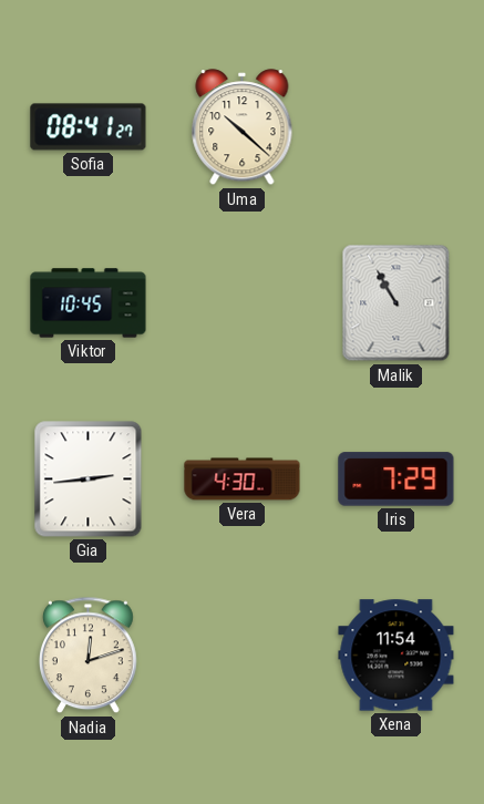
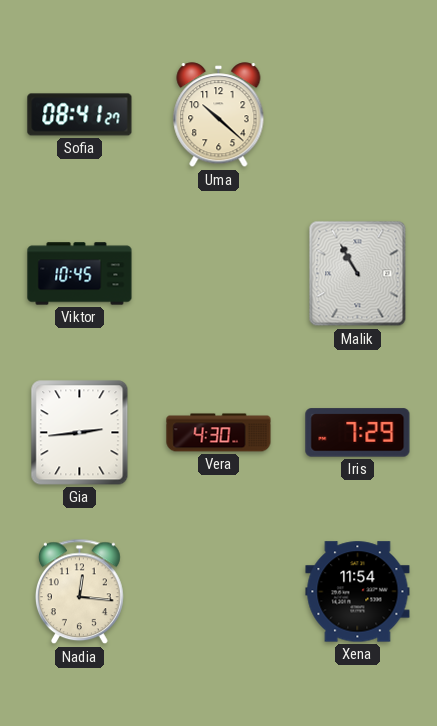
Nadia: 12:12 -> 12:16
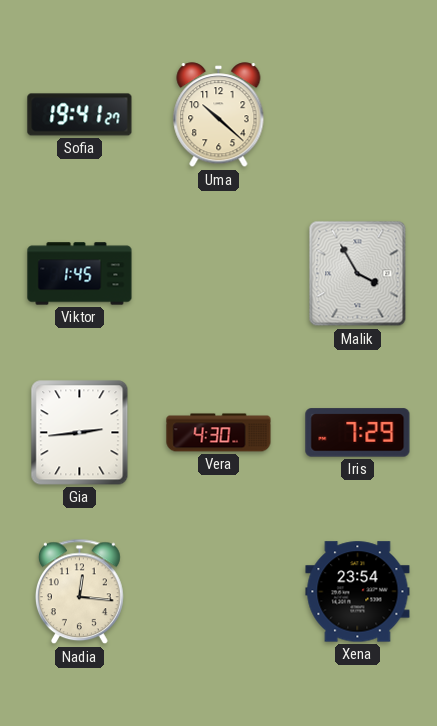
Sofia: 08:41 -> 19:41
Viktor: 10:45 -> 1:45
Malik: 10:55 -> 3:55
Xena: 11:54 -> 23:54
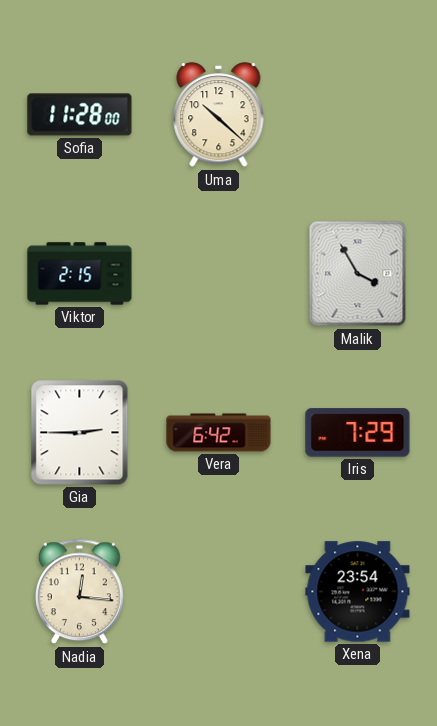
Sofia: 19:41 -> 11:28
Viktor: 1:45 -> 2:15
Gia: 2:44 -> 2:45
Vera: 4:30 -> 6:42
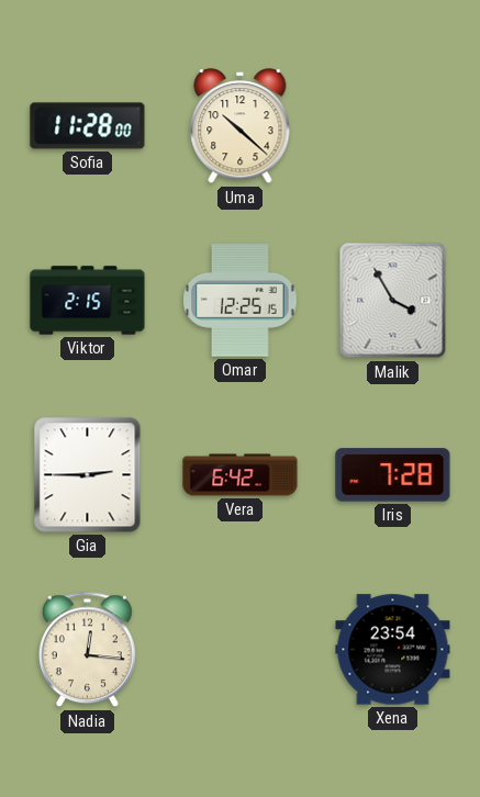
Omar: none -> 12:25
Iris: 7:29 -> 7:28
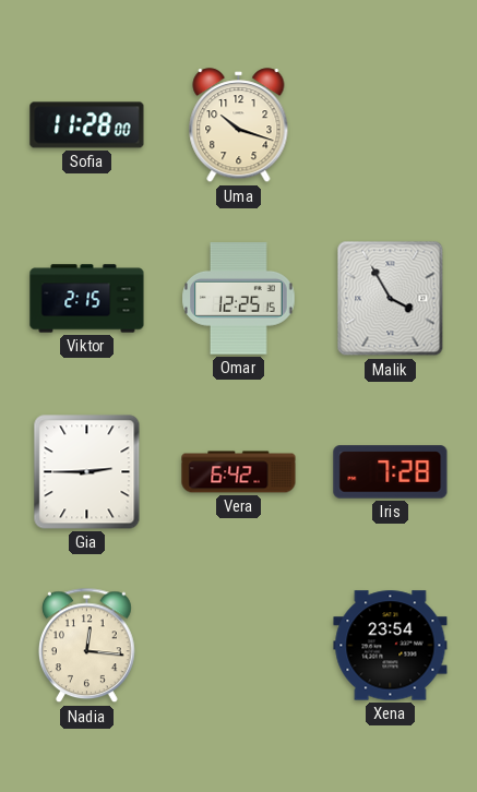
Uma: 10:22 -> 10:18
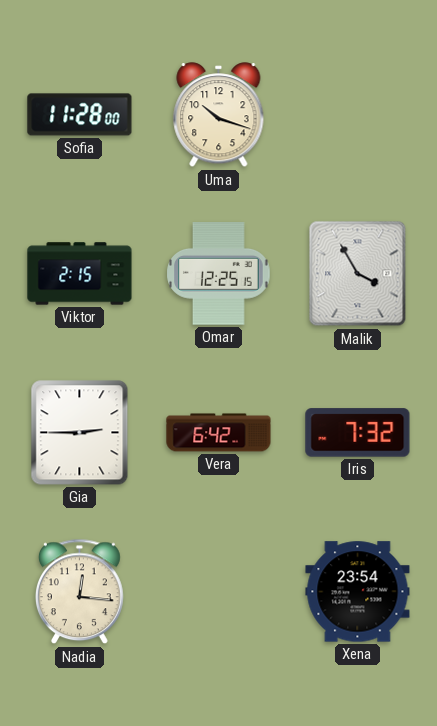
Iris: 7:28 -> 7:32
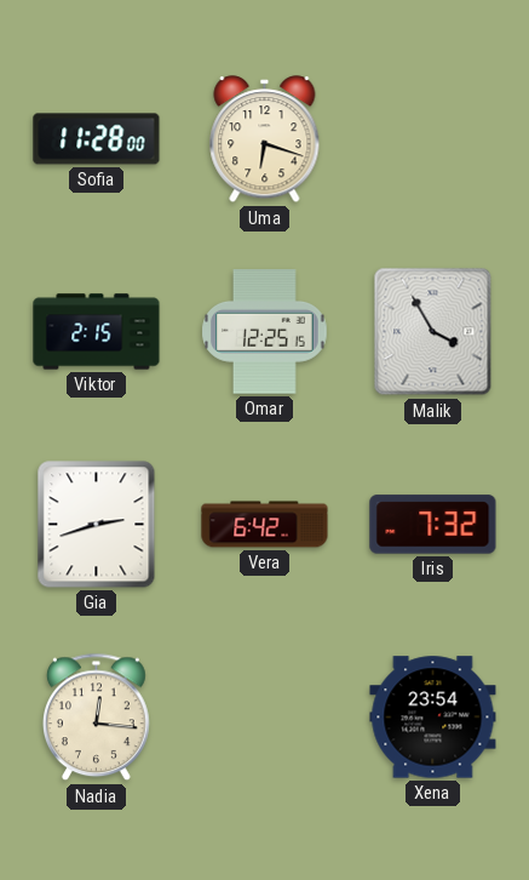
Uma: 10:18 -> 6:18
Gia: 2:45 -> 2:42
